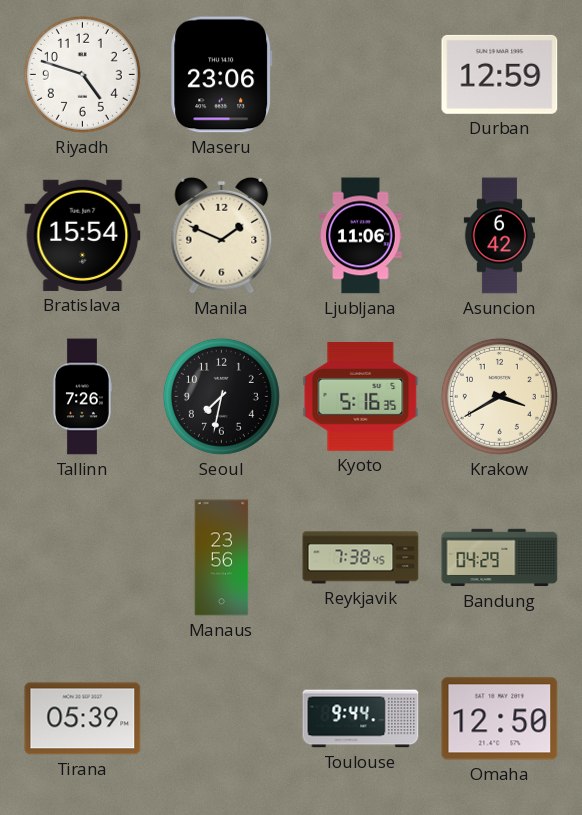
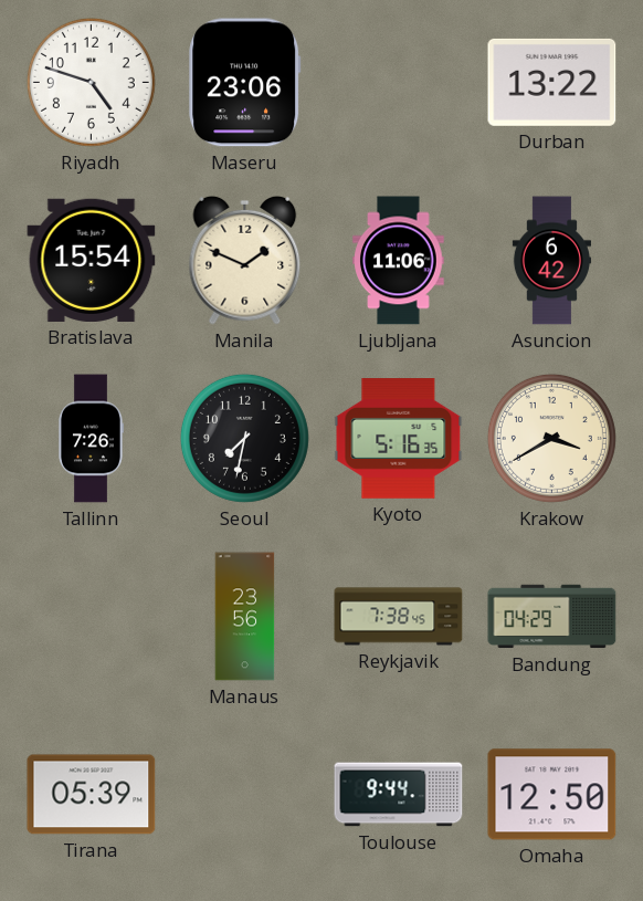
Durban: 12:59 -> 13:22
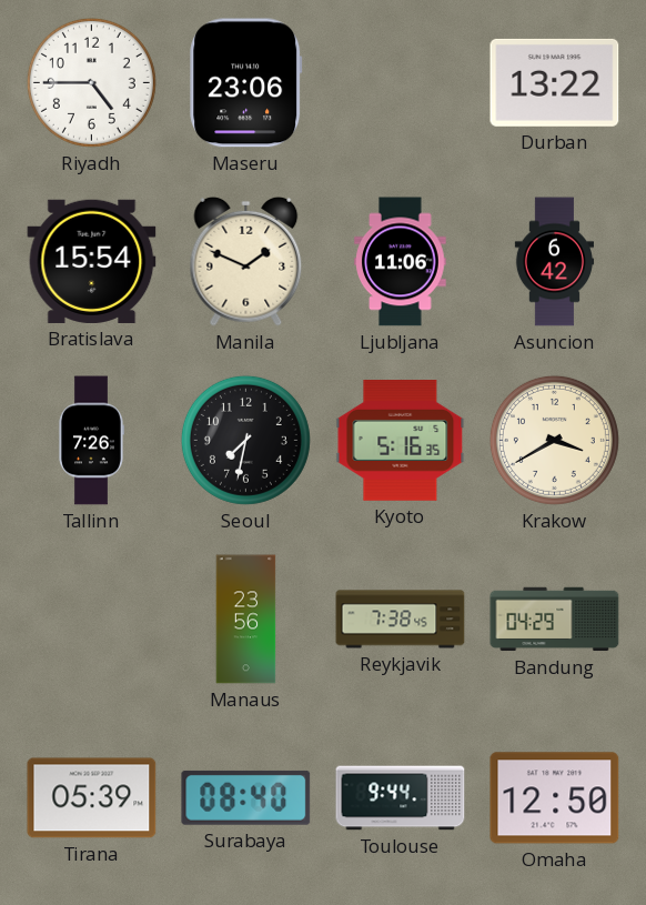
Riyadh: 4:48 -> 4:45
Surabaya: none -> 08:40
